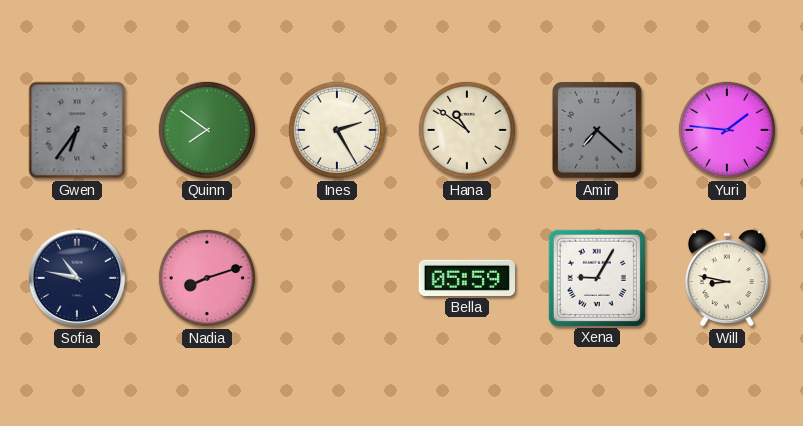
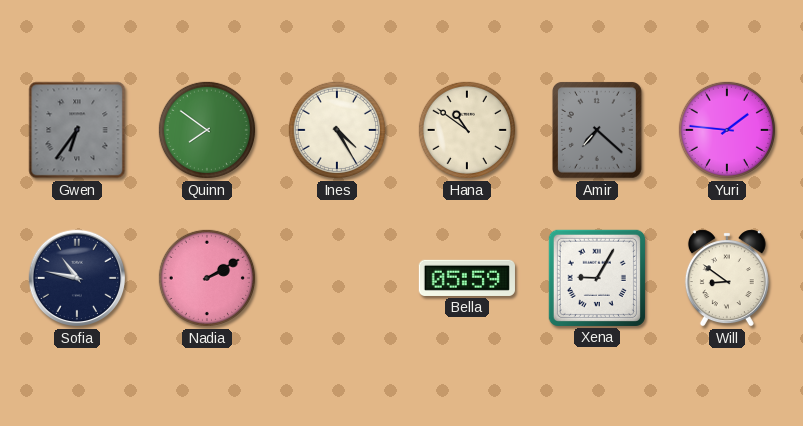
Ines: 2:25 -> 4:25
Nadia: 8:12 -> 2:10
Will: 8:47 -> 8:51
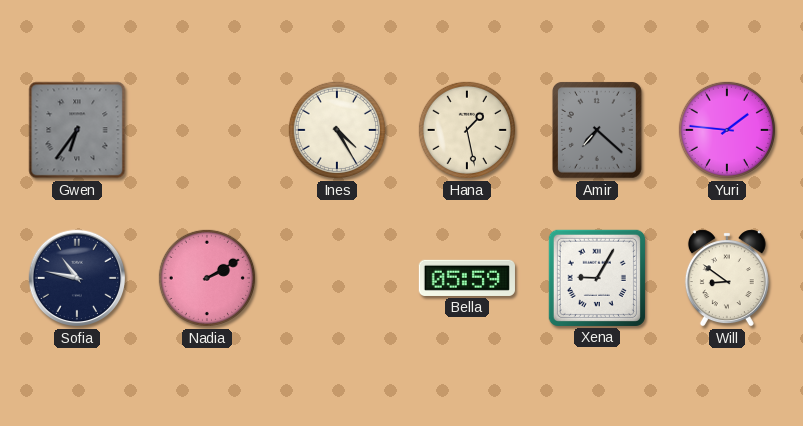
Quinn: 7:51 -> none
Hana: 10:51 -> 1:28
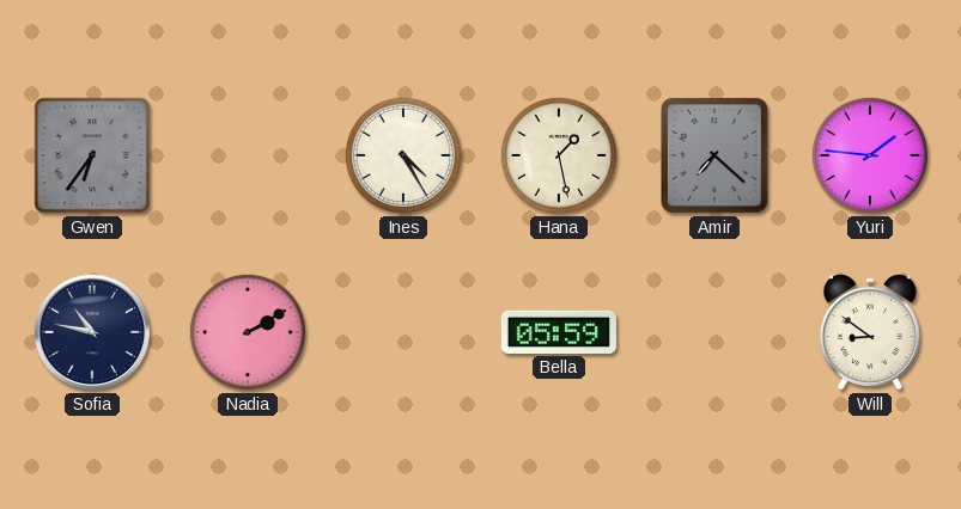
Xena: 9:05 -> none
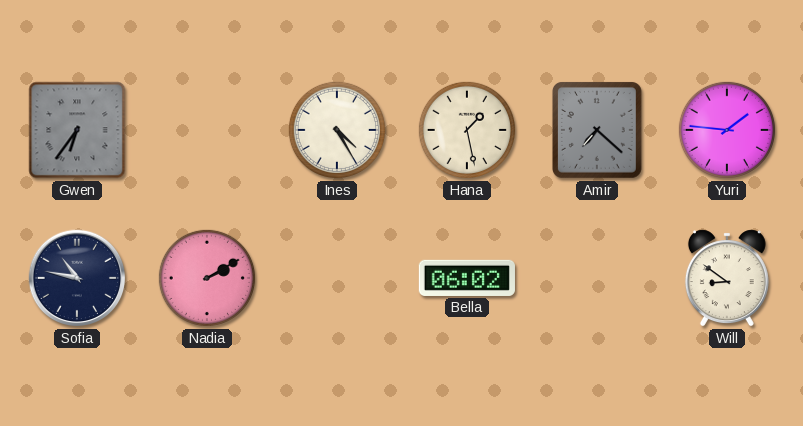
Bella: 05:59 -> 06:02
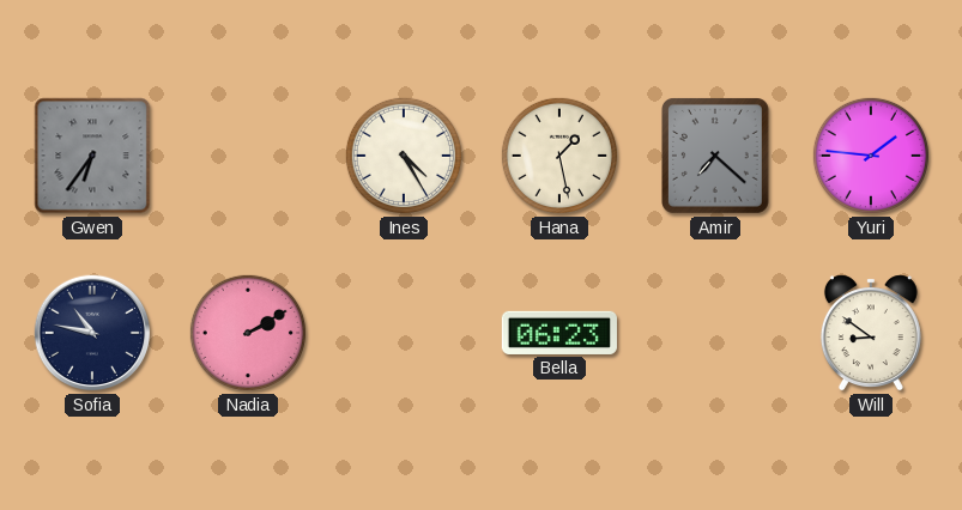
Bella: 06:02 -> 06:23
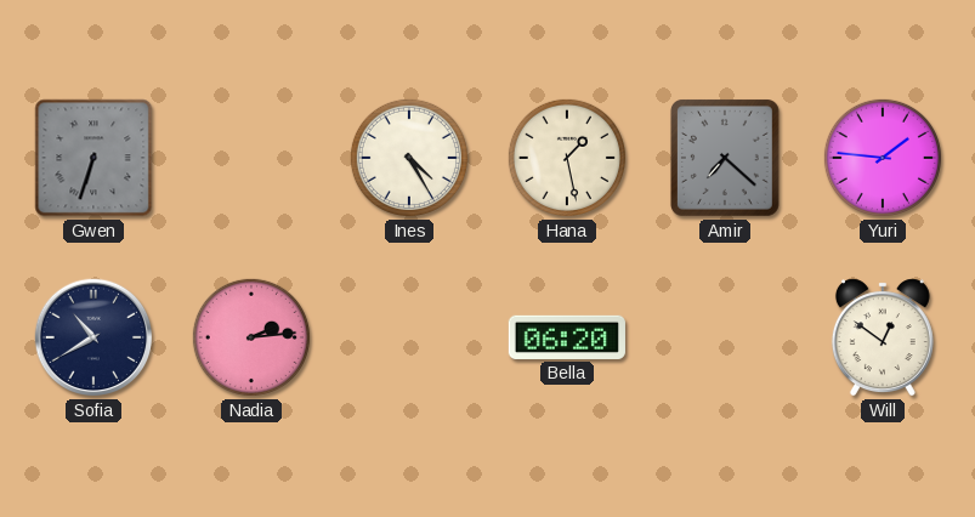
Gwen: 6:36 -> 6:33
Sofia: 10:47 -> 10:40
Nadia: 2:10 -> 2:14
Bella: 06:23 -> 06:20
Will: 8:51 -> 12:51
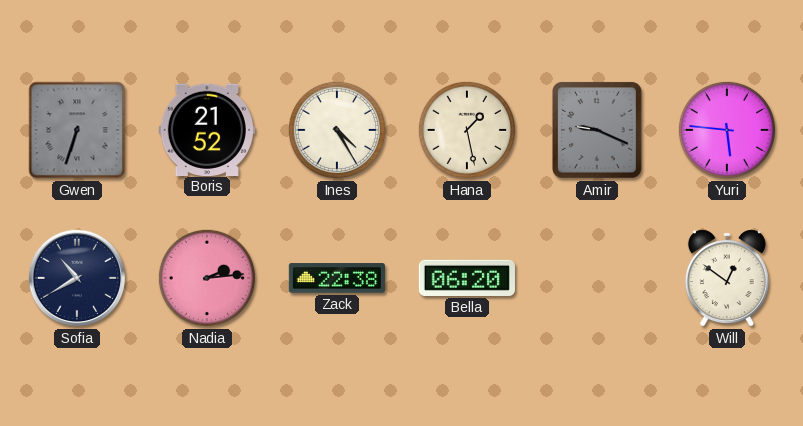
Boris: none -> 21:52
Amir: 7:22 -> 9:19
Yuri: 1:46 -> 5:46
Zack: none -> 22:38
